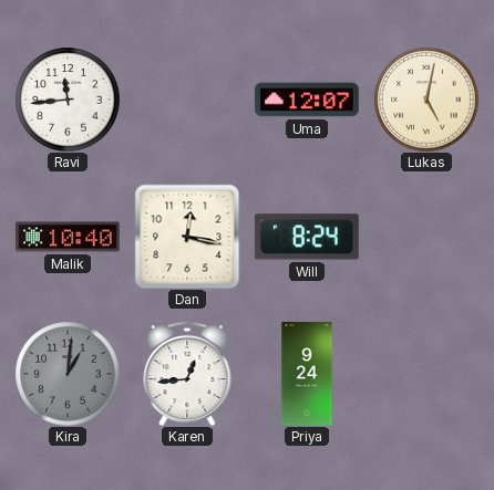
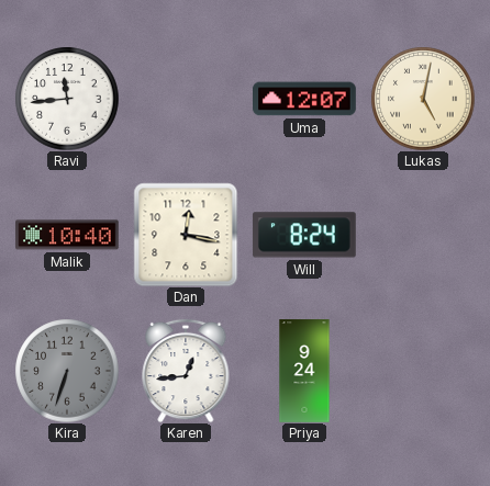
Kira: 1:01 -> 6:33
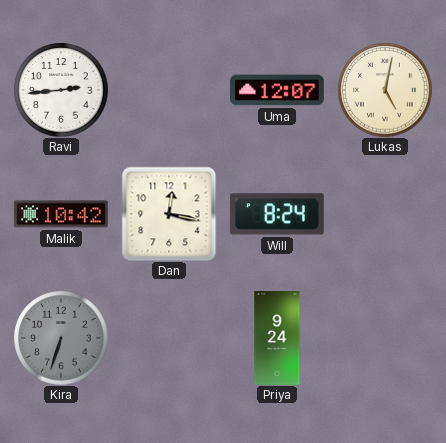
Ravi: 11:44 -> 2:44
Malik: 10:40 -> 10:42
Karen: 12:44 -> none
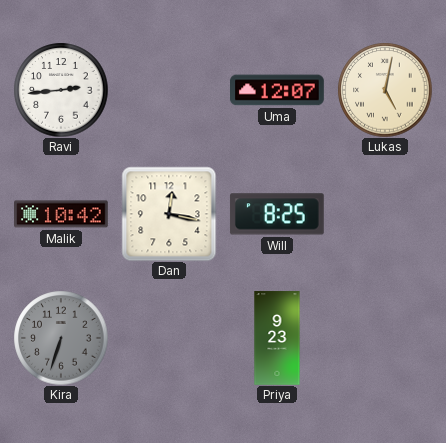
Will: 8:24 -> 8:25
Priya: 9:24 -> 9:23
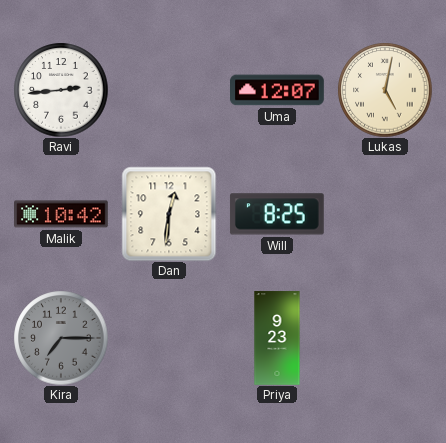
Dan: 12:17 -> 12:31
Kira: 6:33 -> 7:15
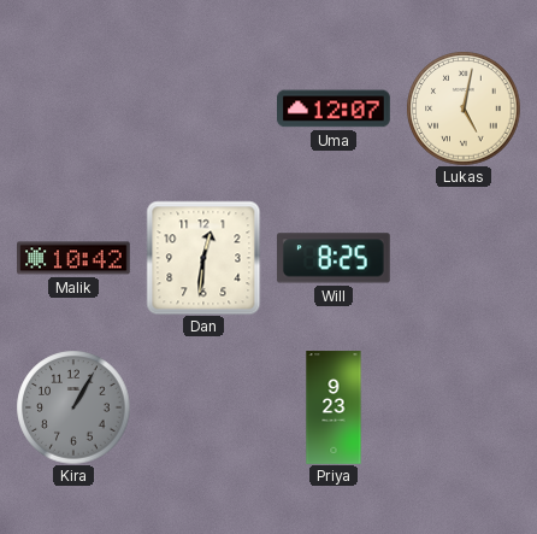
Ravi: 2:44 -> none
Kira: 7:15 -> 1:05
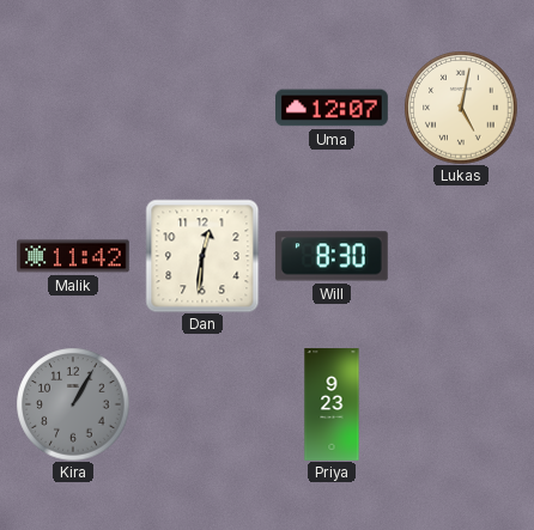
Malik: 10:42 -> 11:42
Will: 8:25 -> 8:30
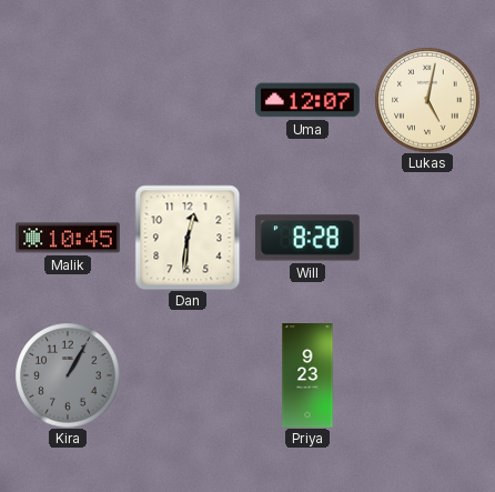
Malik: 11:42 -> 10:45
Will: 8:30 -> 8:28
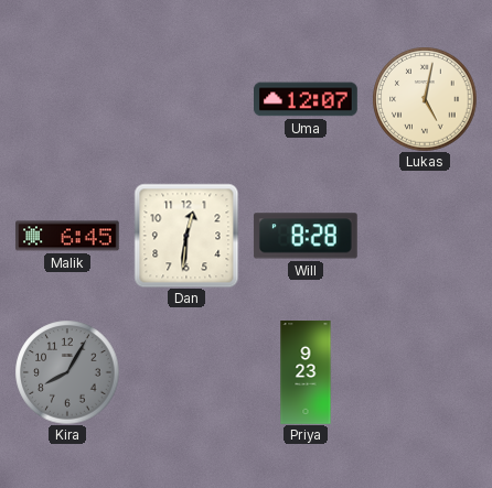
Malik: 10:45 -> 6:45
Kira: 1:05 -> 8:05
